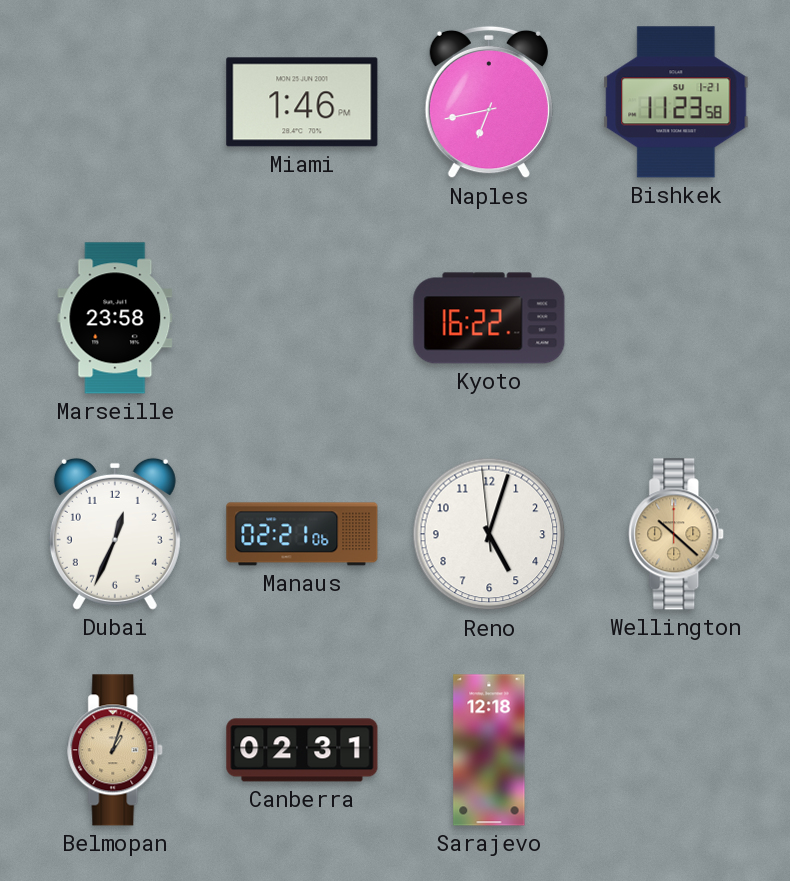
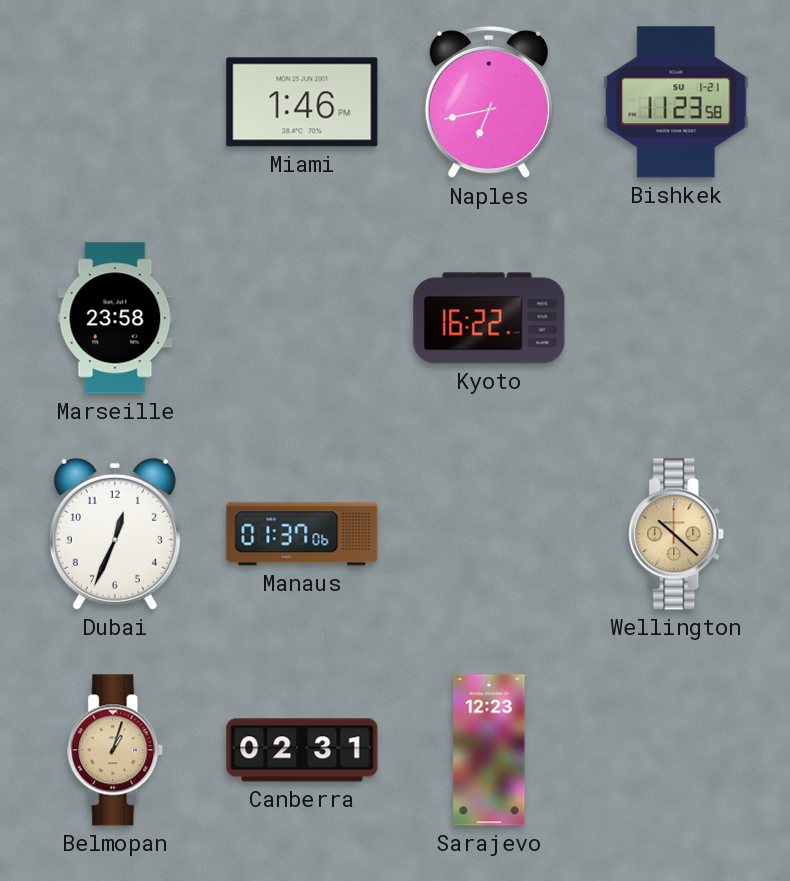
Manaus: 02:21 -> 01:37
Reno: 5:02 -> none
Sarajevo: 12:18 -> 12:23
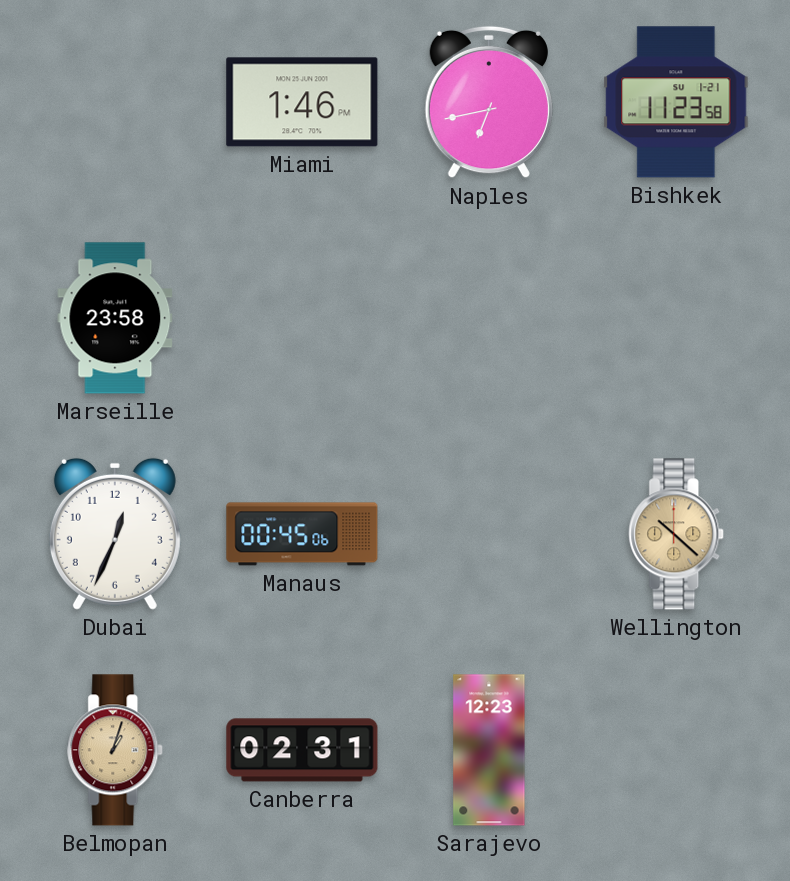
Kyoto: 16:22 -> none
Manaus: 01:37 -> 00:45
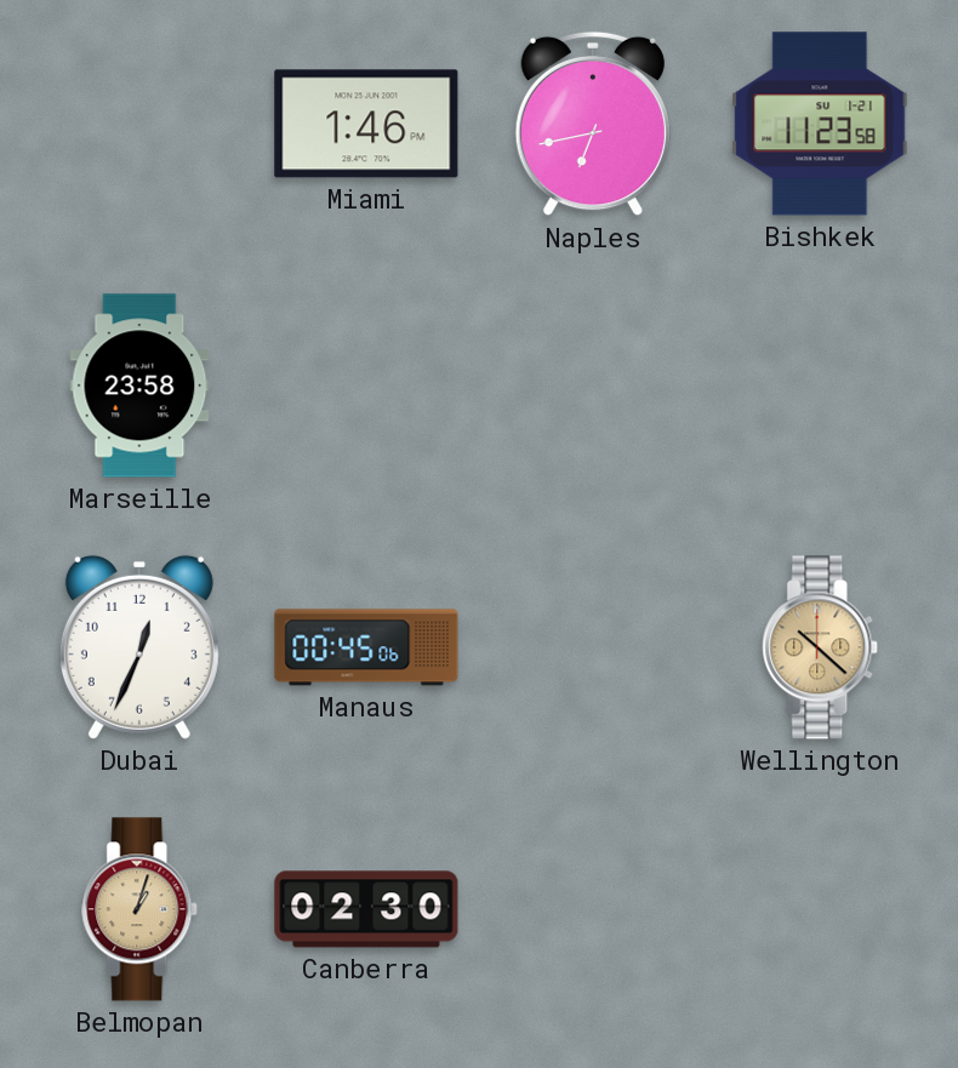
Canberra: 02:31 -> 02:30
Sarajevo: 12:23 -> none
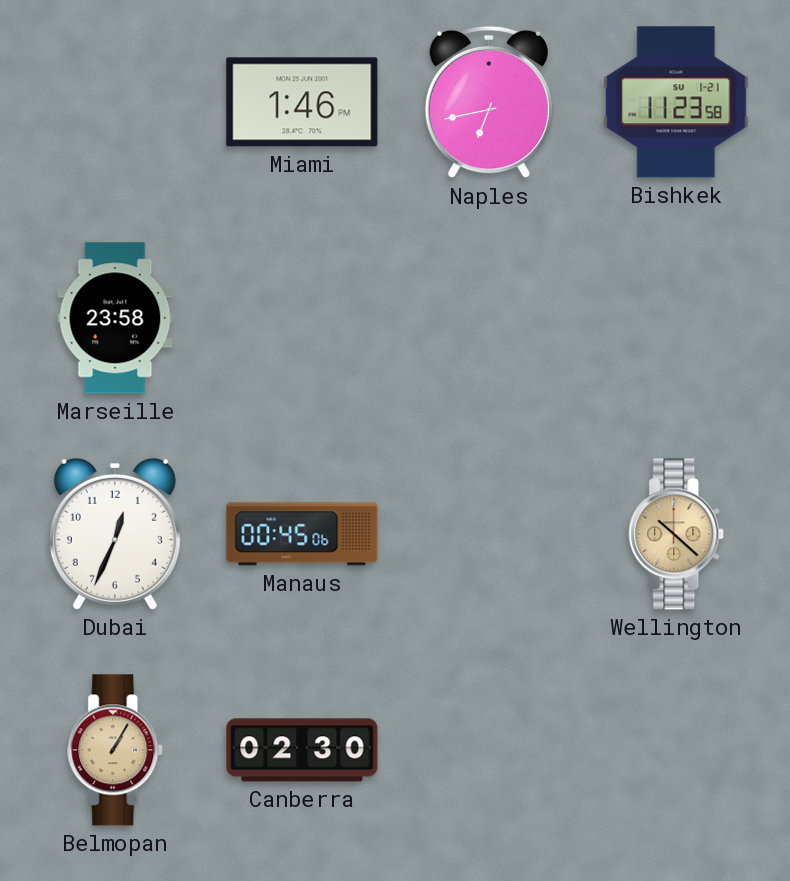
Belmopan: 1:03 -> 1:05
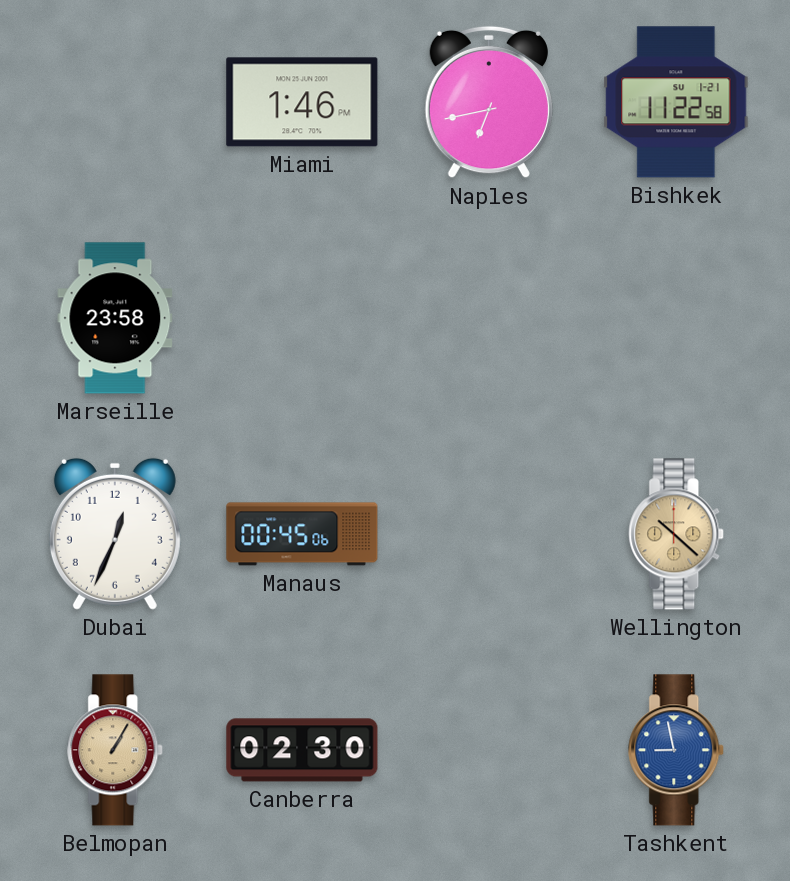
Bishkek: 11:23 -> 11:22
Tashkent: none -> 8:58
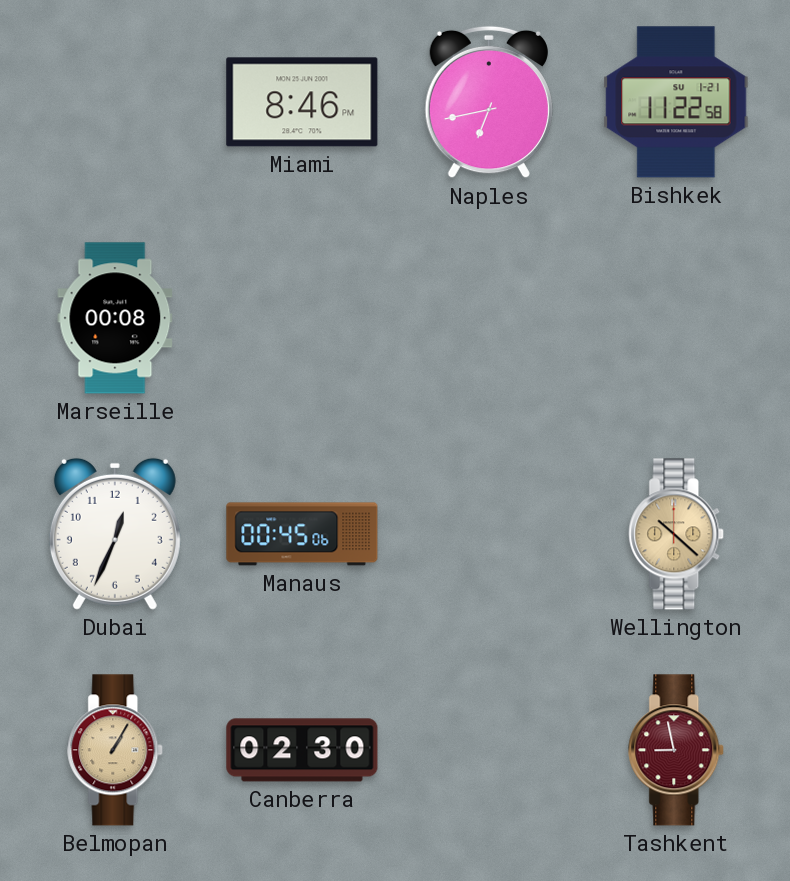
Miami: 1:46 -> 8:46
Marseille: 23:58 -> 00:08
Tashkent dial: blue -> burgundy
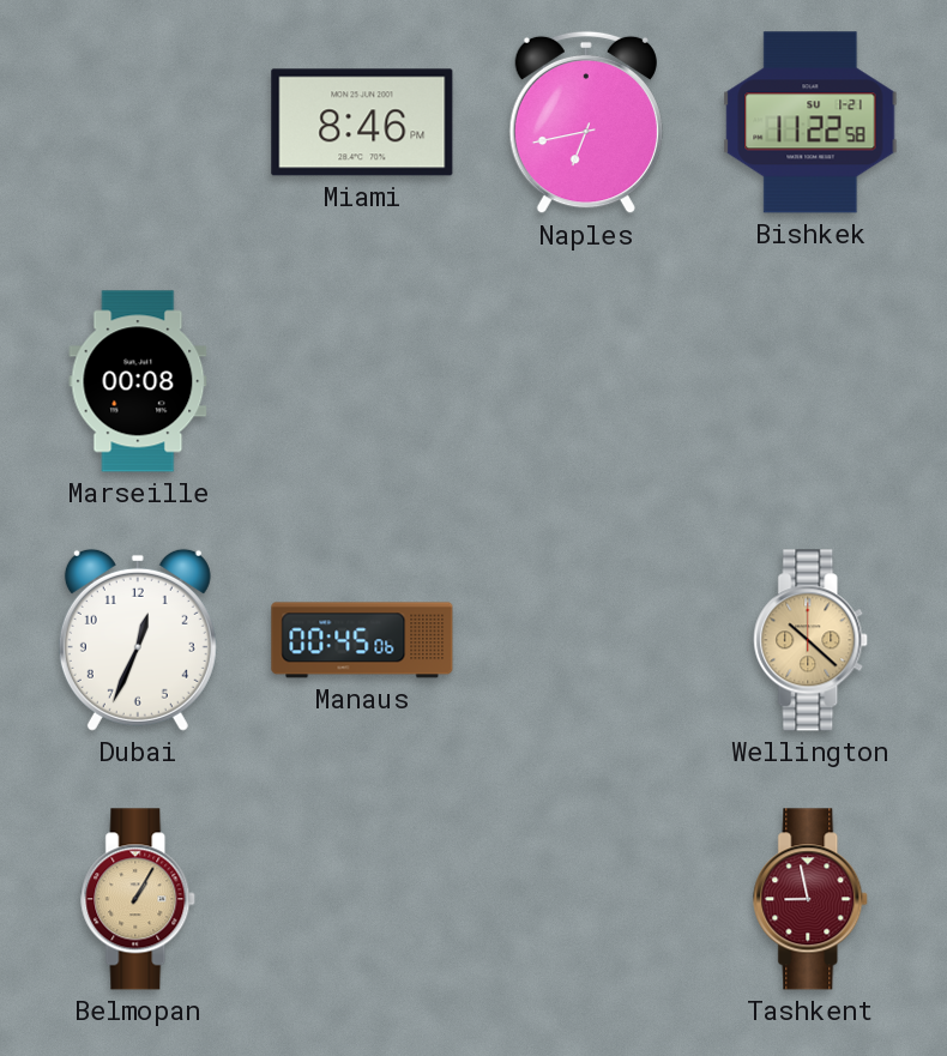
Canberra: 02:30 -> none
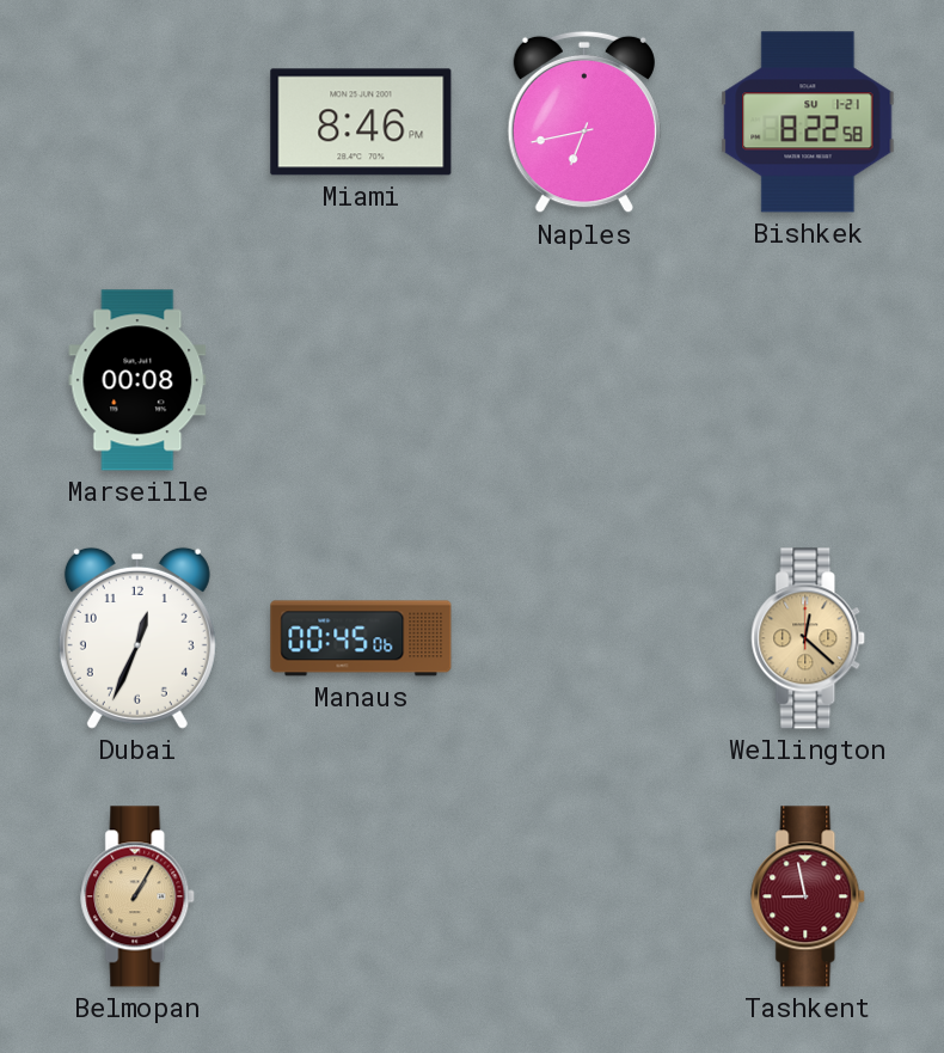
Bishkek: 11:22 -> 8:22
Wellington: 10:22 -> 12:22
